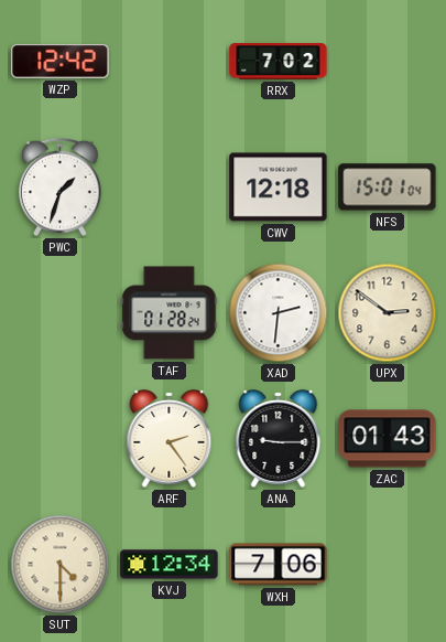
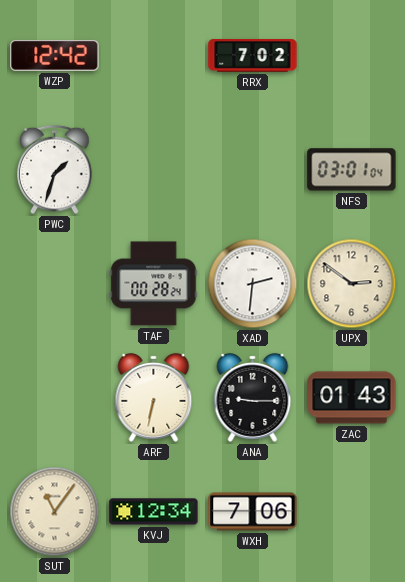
CWV: 12:18 -> none
NFS: 15:01 -> 03:01
TAF: 01:28 -> 00:28
ARF: 2:24 -> 6:32
SUT: 4:30 -> 11:06
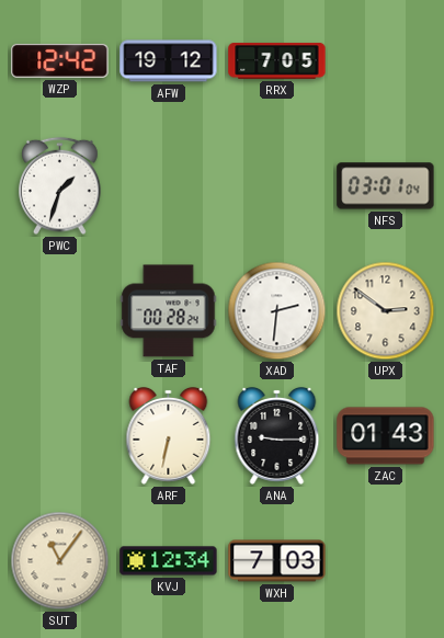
AFW: none -> 19:12
RRX: 7:02 -> 7:05
WXH: 7:06 -> 7:03
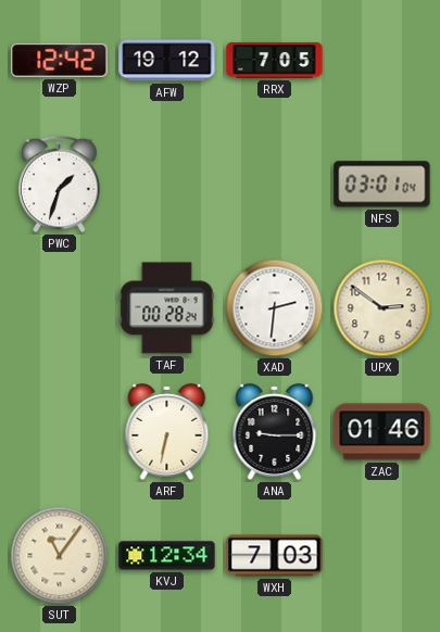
ZAC: 01:43 -> 01:46
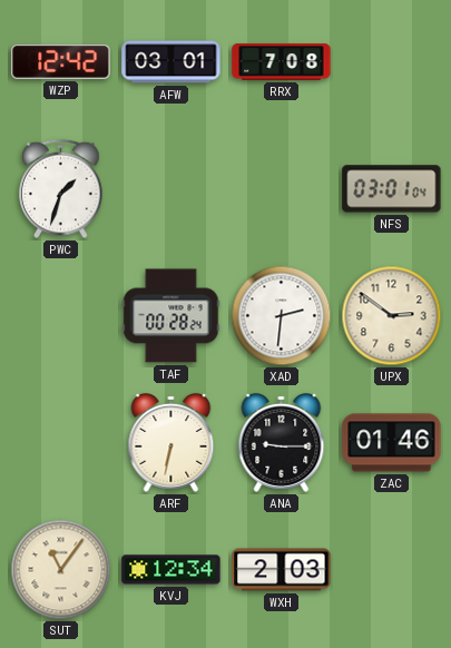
AFW: 19:12 -> 03:01
RRX: 7:05 -> 7:08
WXH: 7:03 -> 2:03
